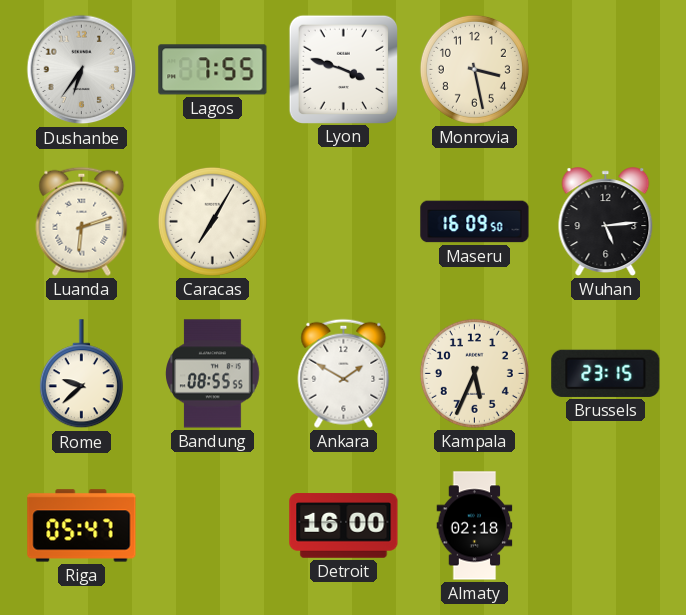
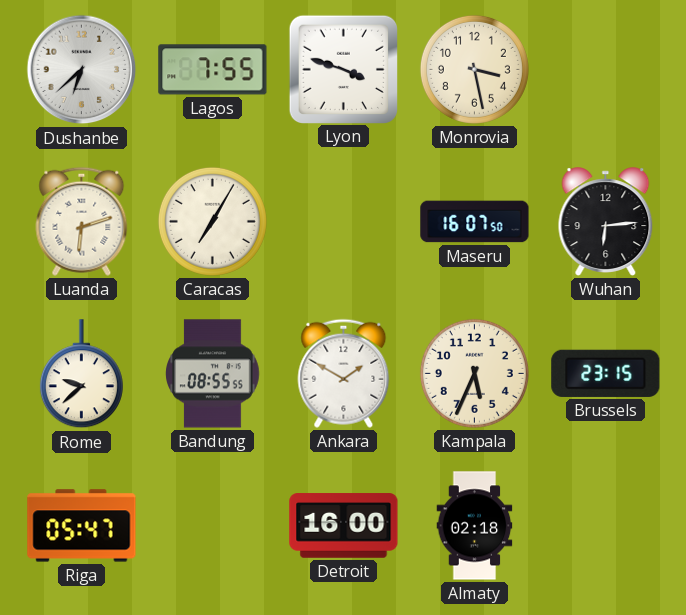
Dushanbe: 6:36 -> 6:38
Maseru: 16:09 -> 16:07
Wuhan: 5:14 -> 6:14
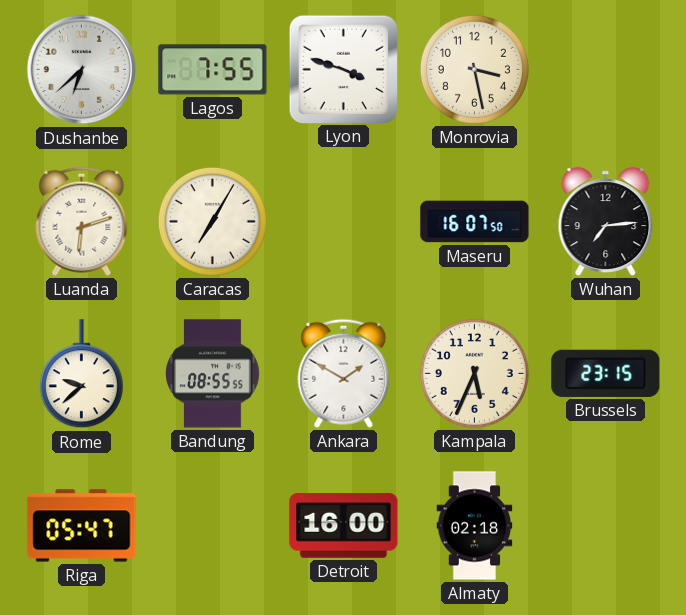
Wuhan: 6:14 -> 7:14
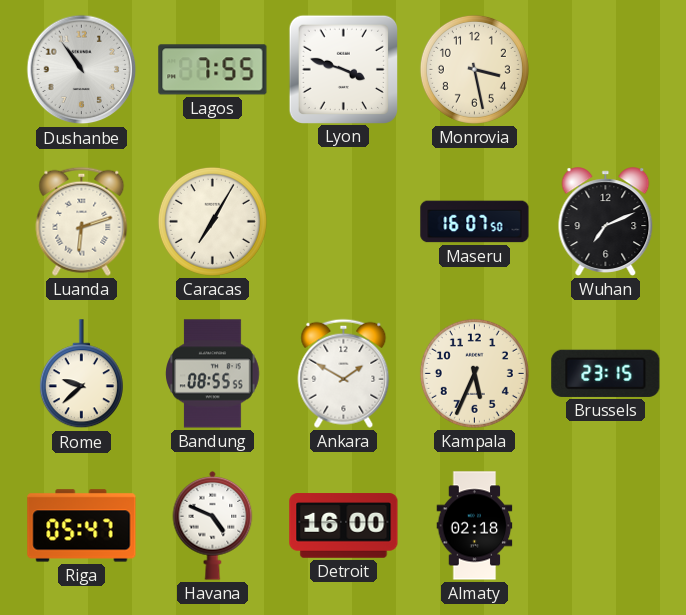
Dushanbe: 6:38 -> 10:54
Wuhan: 7:14 -> 7:11
Havana: none -> 4:49
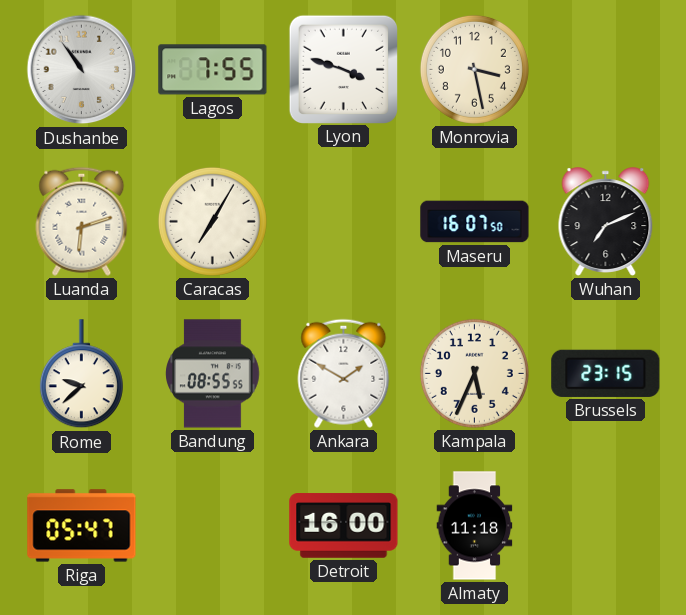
Havana: 4:49 -> none
Almaty: 02:18 -> 11:18
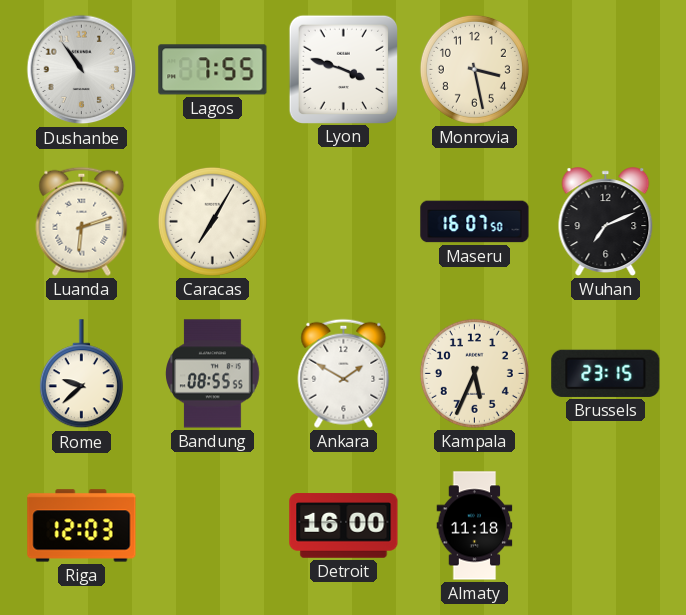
Riga: 05:47 -> 12:03
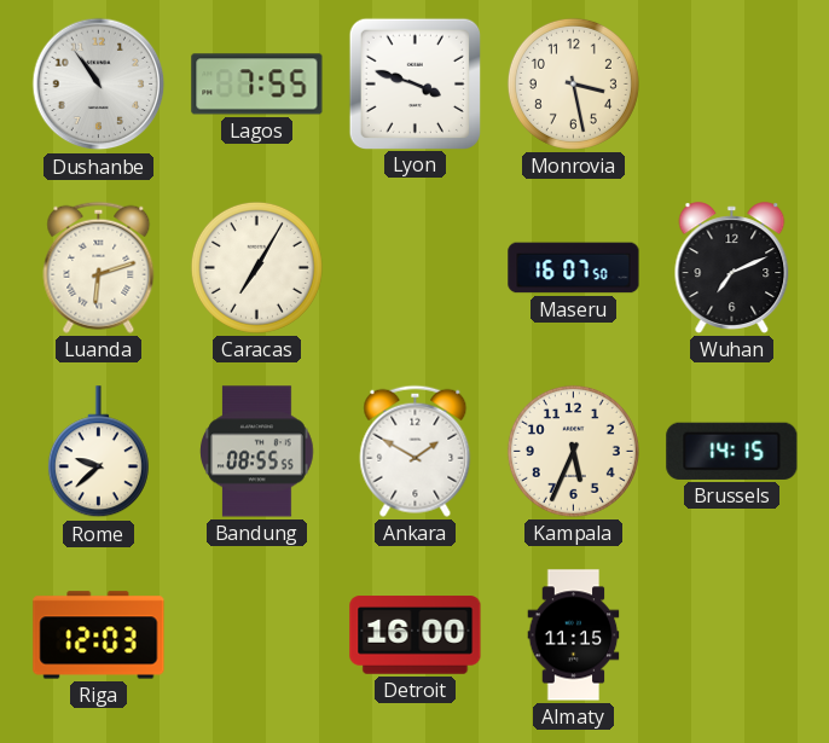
Brussels: 23:15 -> 14:15
Almaty: 11:18 -> 11:15
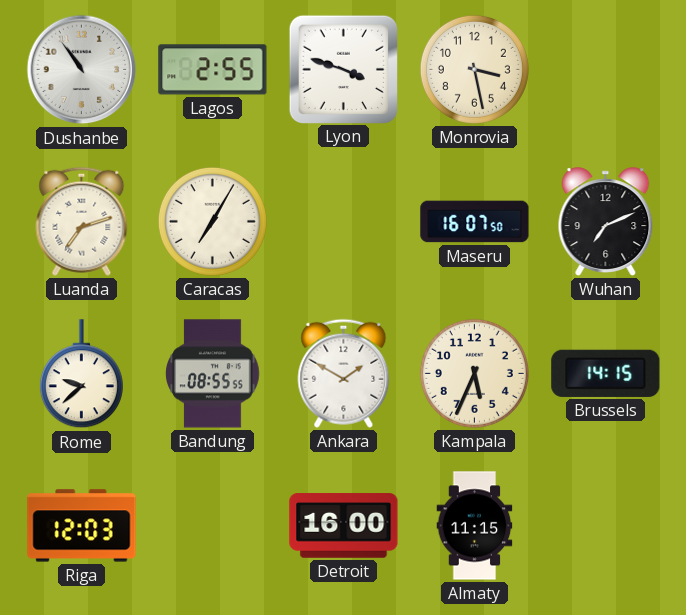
Lagos: 7:55 -> 2:55
Luanda: 6:12 -> 7:12
